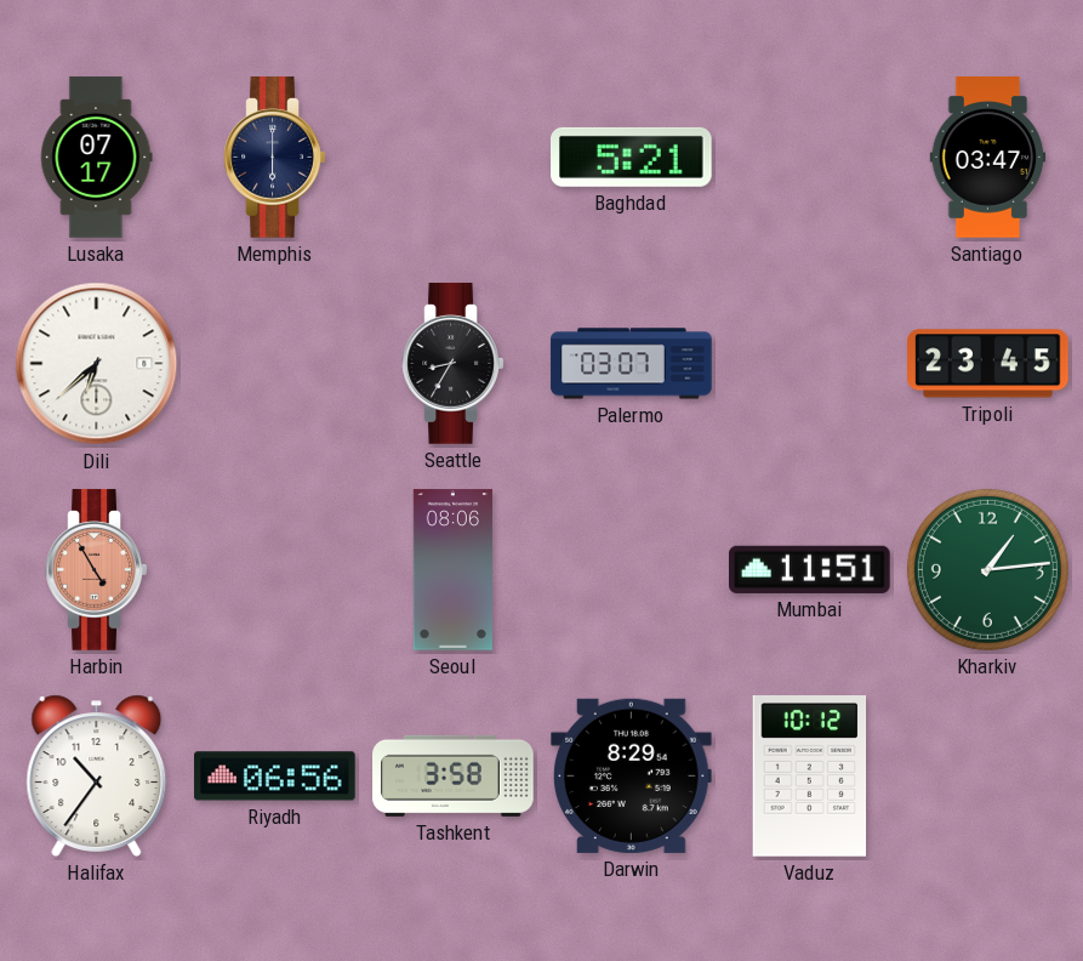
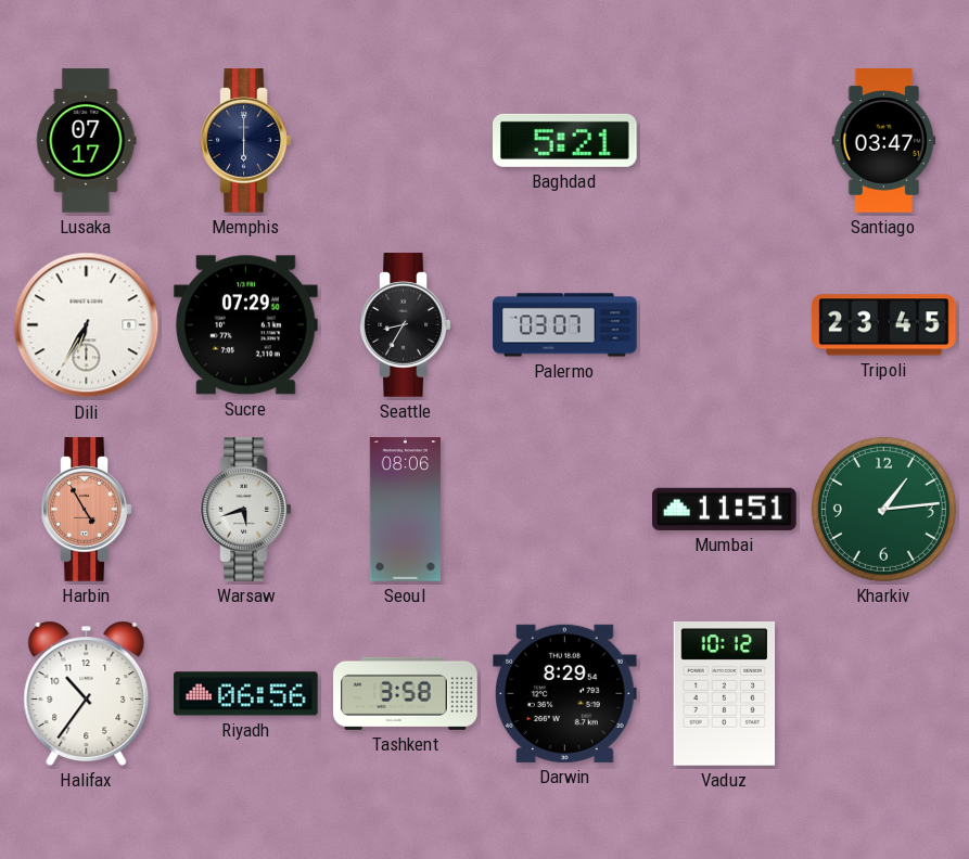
Dili: 6:38 -> 6:35
Sucre: none -> 07:29
Warsaw: none -> 5:42
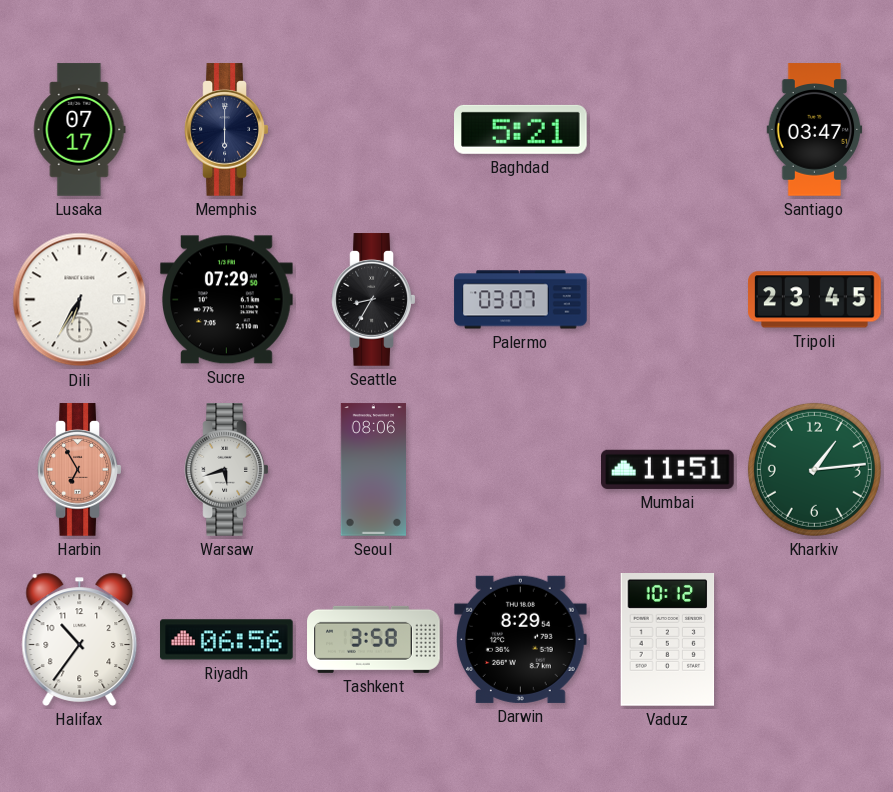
Harbin: 4:55 -> 6:55
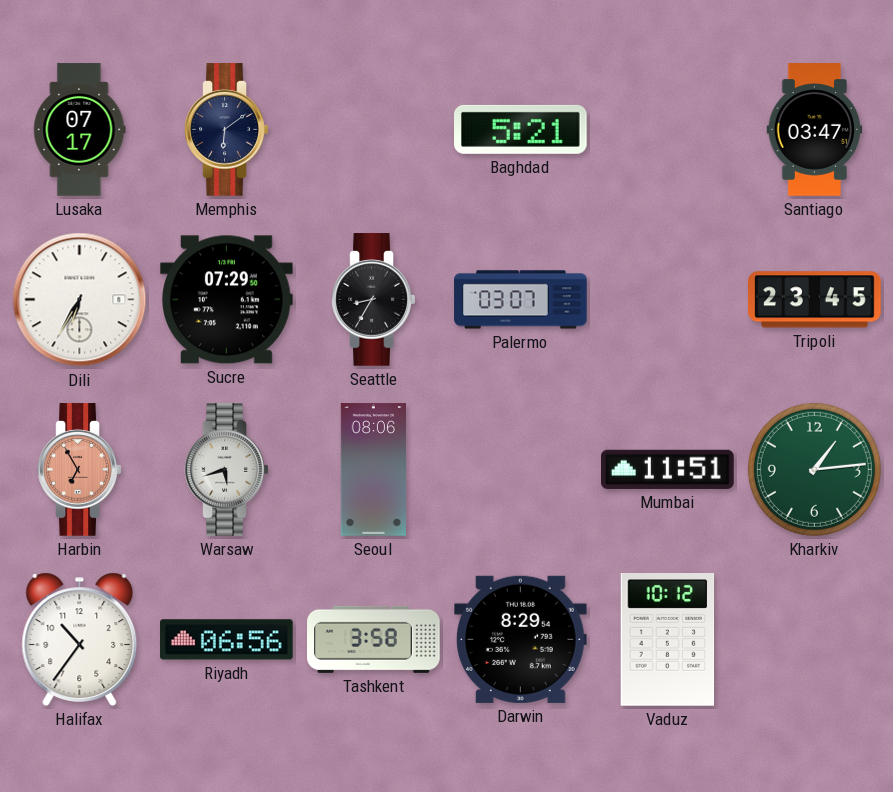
Memphis: 6:00 -> 6:09
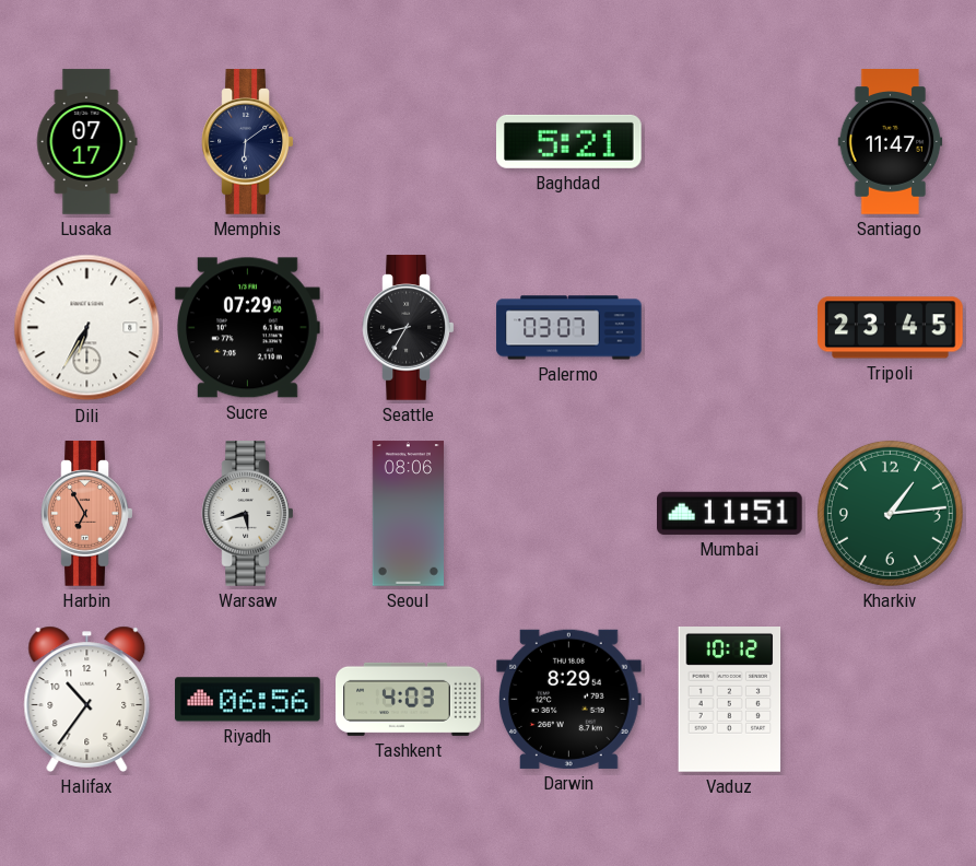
Santiago: 03:47 -> 11:47
Tashkent: 3:58 -> 4:03
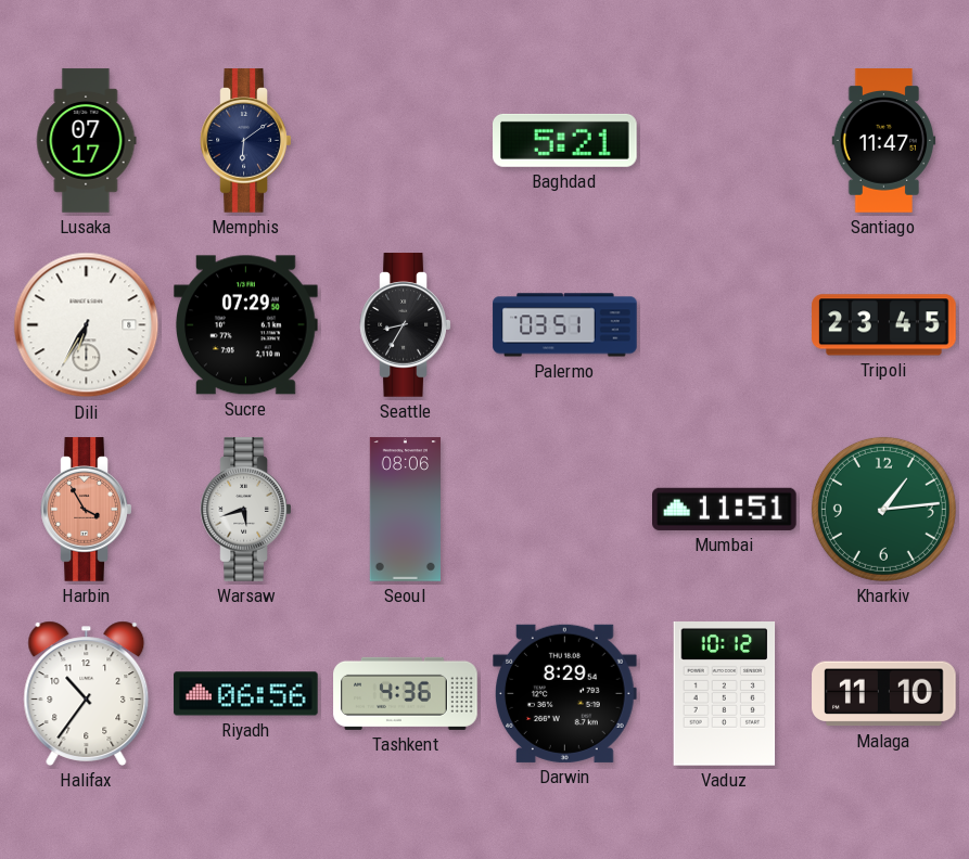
Palermo: 03:07 -> 03:51
Harbin: 6:55 -> 3:55
Tashkent: 4:03 -> 4:36
Malaga: none -> 11:10
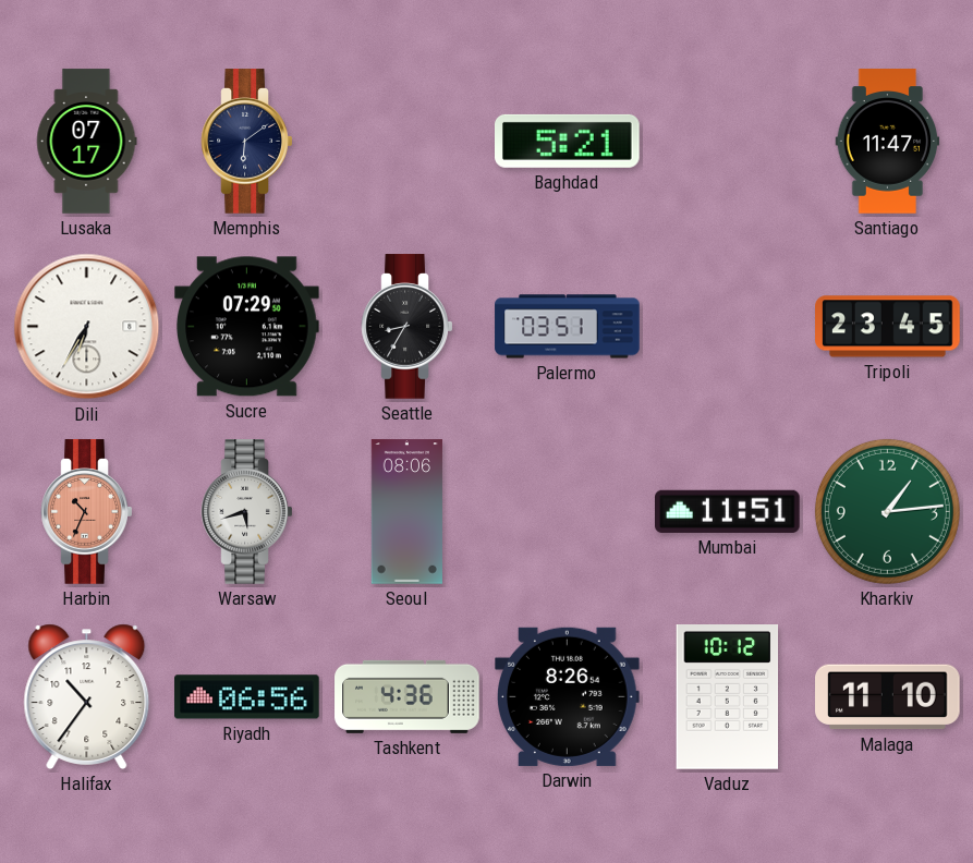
Harbin: 3:55 -> 10:34
Darwin: 8:29 -> 8:26
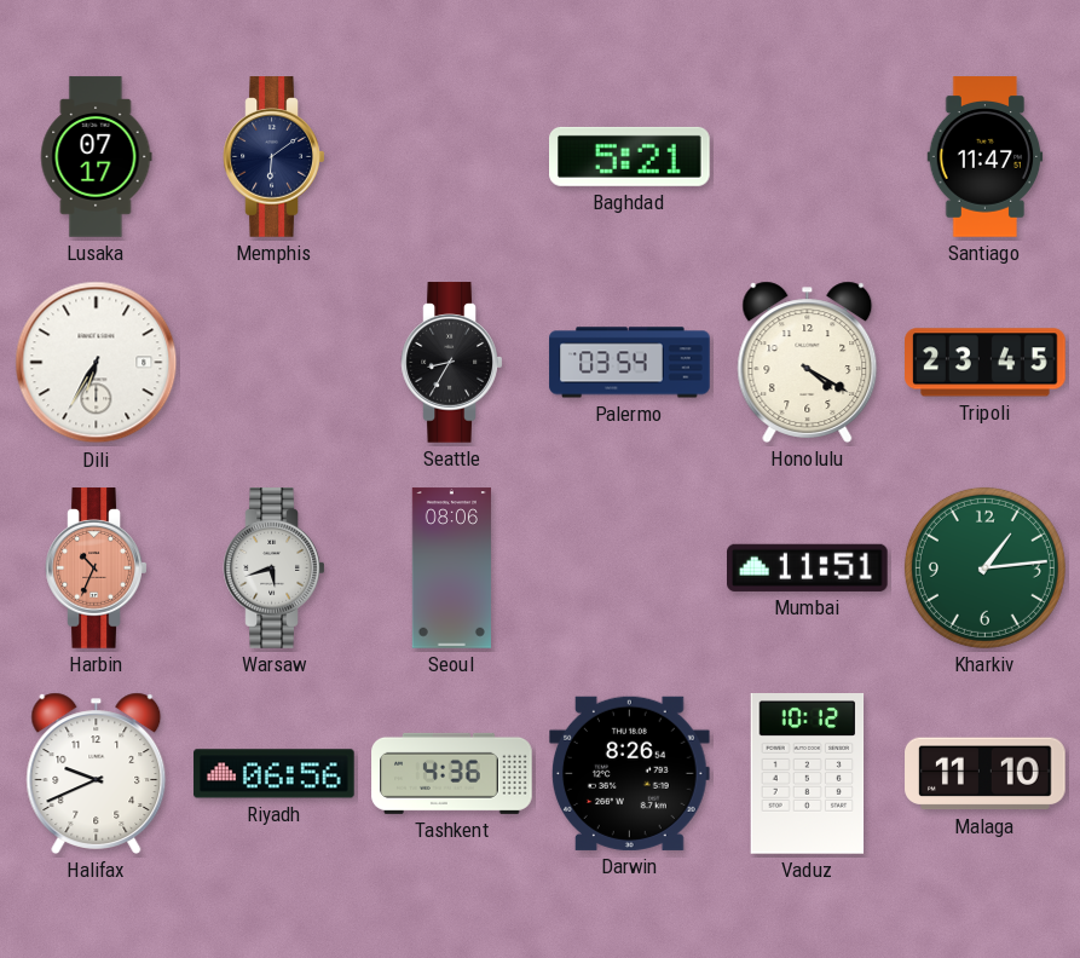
Sucre: 07:29 -> none
Palermo: 03:51 -> 03:54
Honolulu: none -> 4:20
Halifax: 10:36 -> 9:41
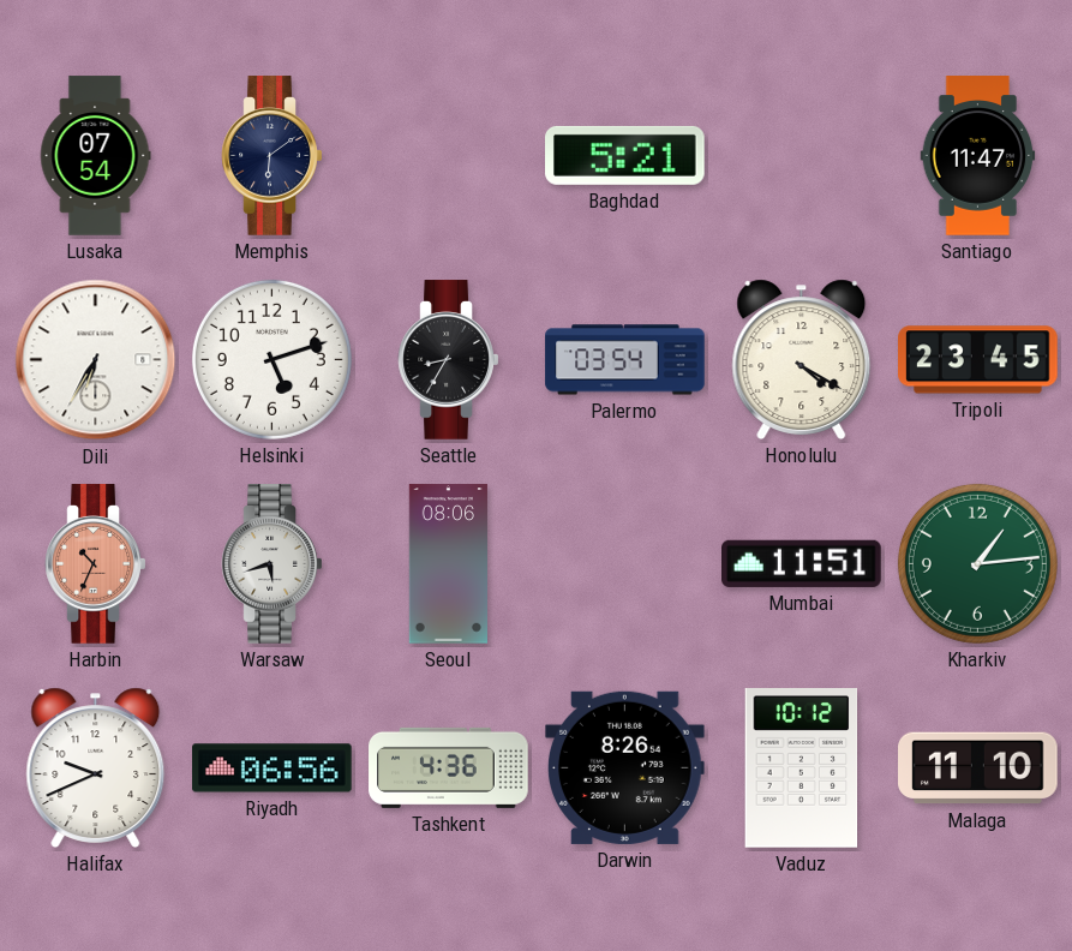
Lusaka: 07:17 -> 07:54
Helsinki: none -> 5:12
